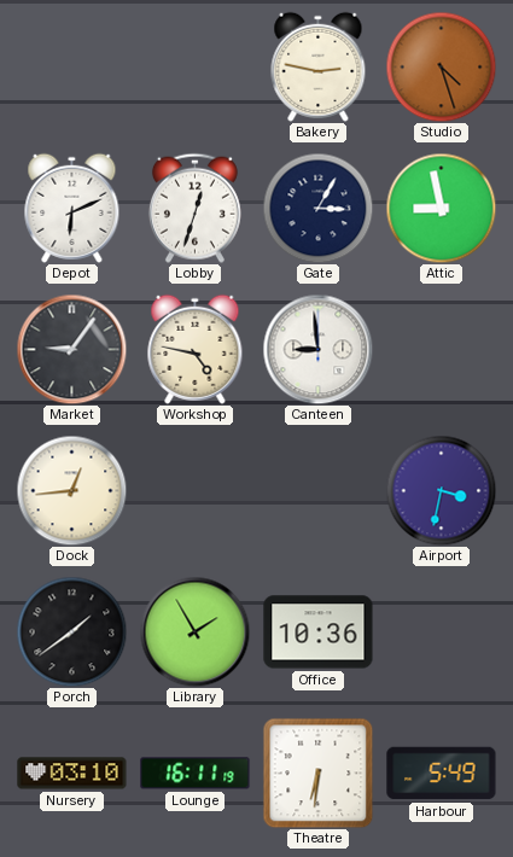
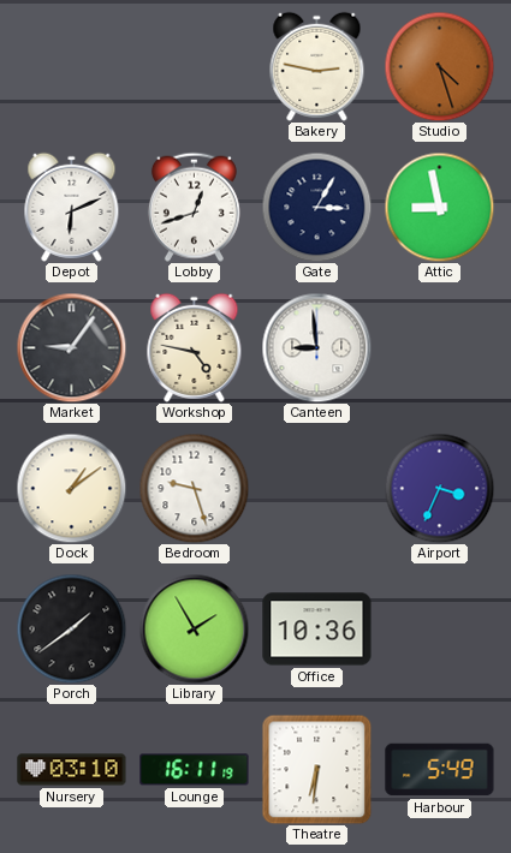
Lobby: 12:33 -> 12:42
Dock: 12:44 -> 1:09
Bedroom: none -> 9:27
Airport: 3:32 -> 3:34
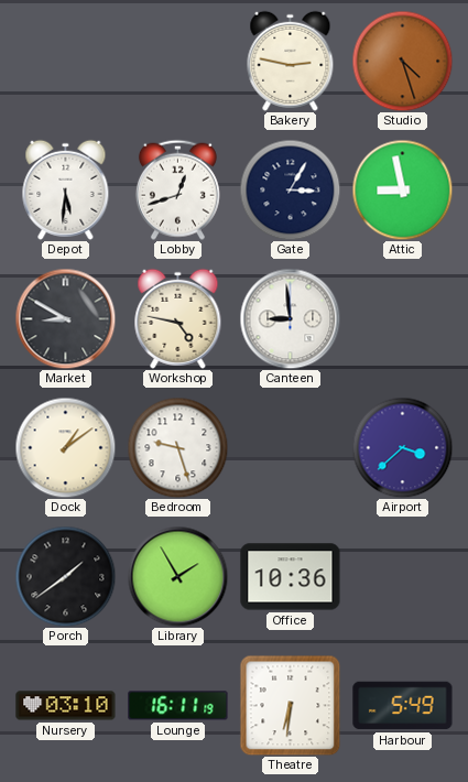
Depot: 6:11 -> 5:31
Market: 9:06 -> 8:50
Airport: 3:34 -> 3:38
